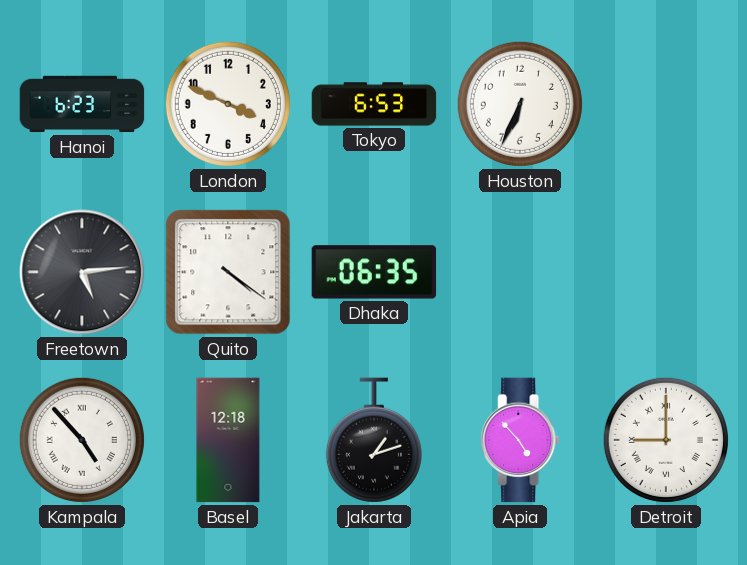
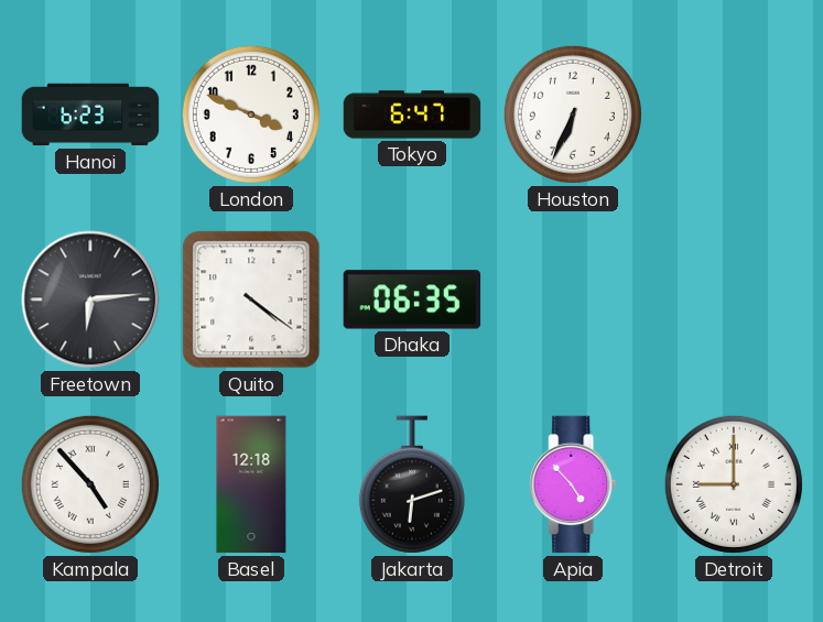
Tokyo: 6:53 -> 6:47
Freetown: 5:14 -> 6:14
Jakarta: 1:12 -> 6:12
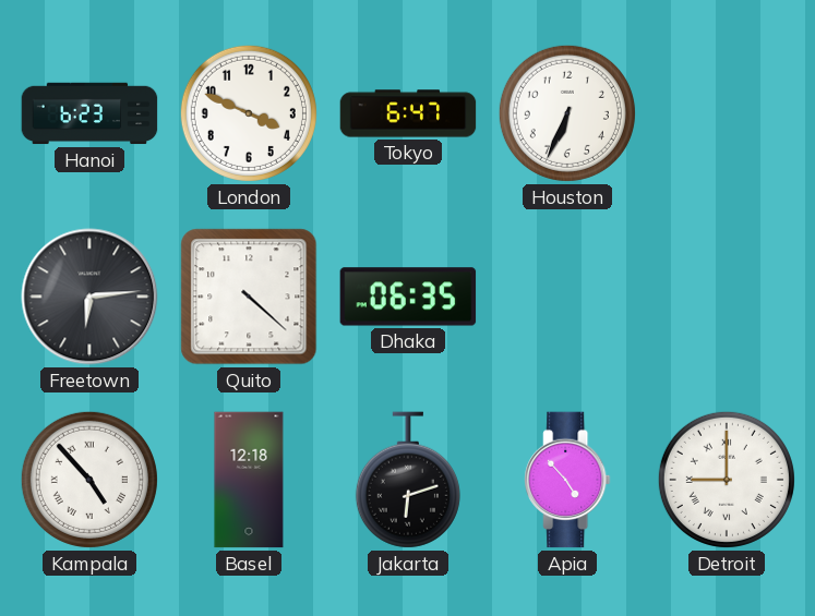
Quito: 4:21 -> 4:22
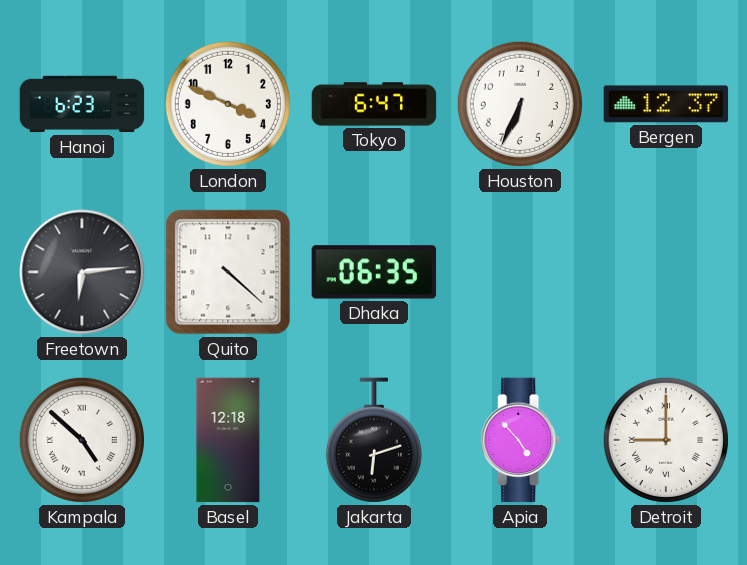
Bergen: none -> 12:37
Kampala: 4:53 -> 4:52
